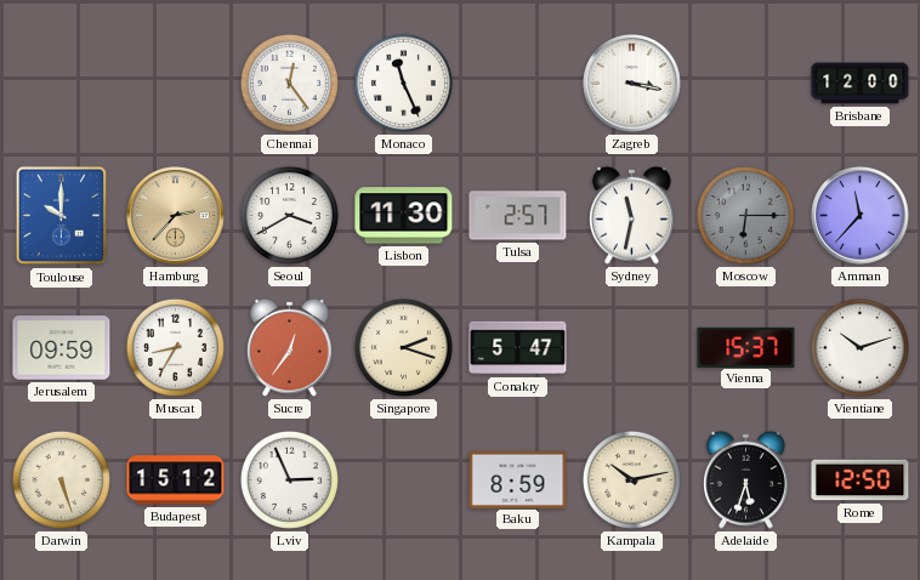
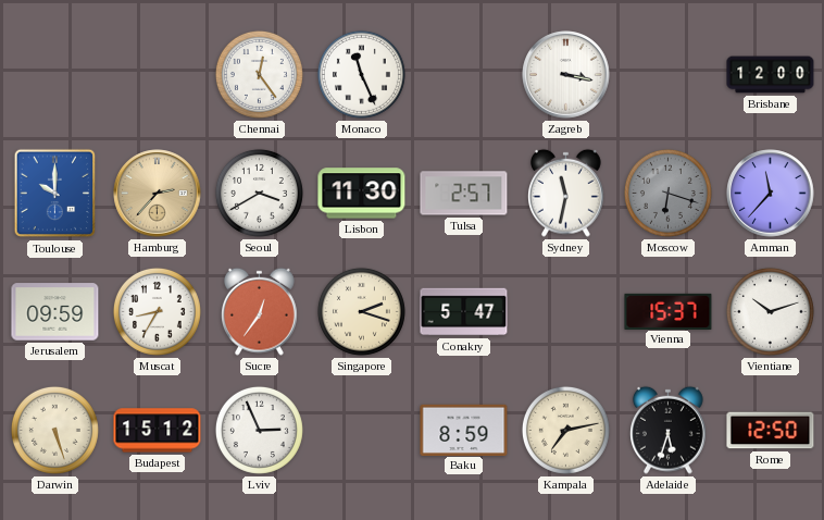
Moscow: 6:15 -> 6:18
Kampala: 10:13 -> 7:13
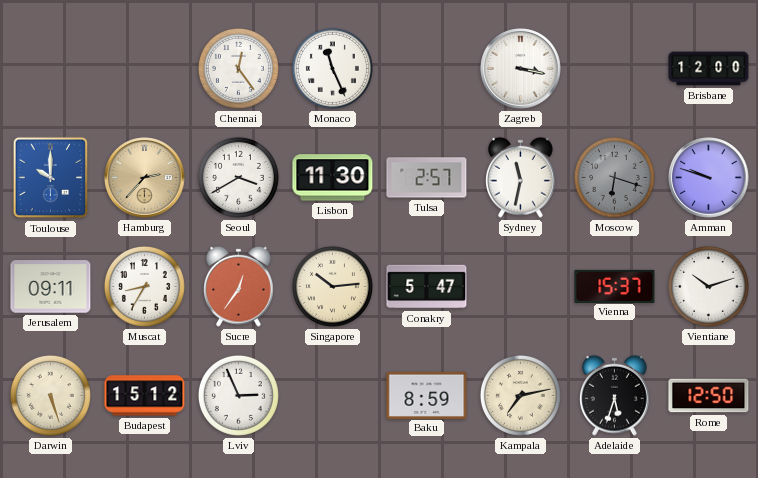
Amman: 11:37 -> 9:48
Jerusalem: 09:59 -> 09:11
Singapore: 2:18 -> 10:14
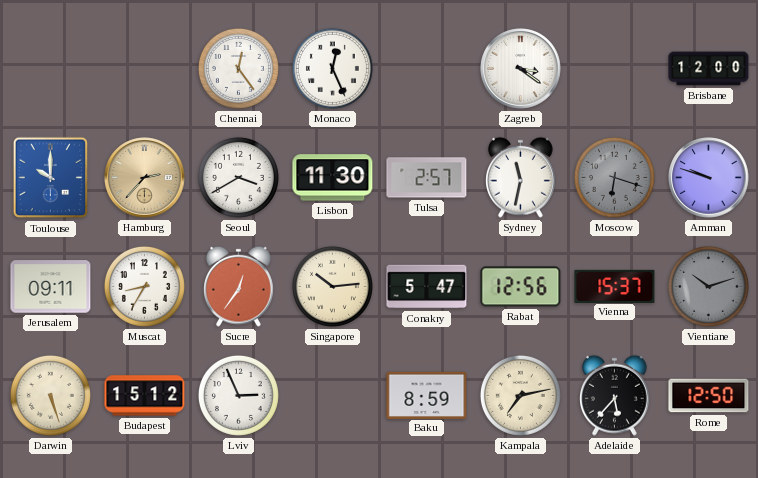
Monaco: 11:26 -> 12:26
Zagreb: 3:17 -> 3:21
Rabat: none -> 12:56
Vientiane dial: white -> grey
Adelaide: 5:33 -> 5:37
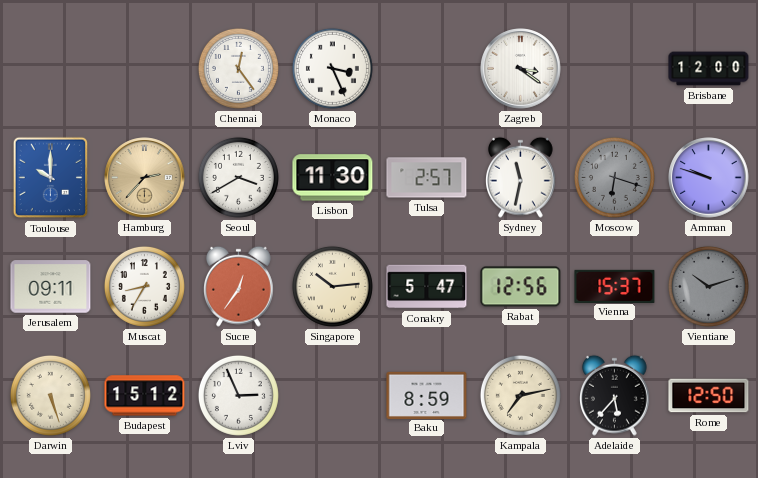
Monaco: 12:26 -> 3:26
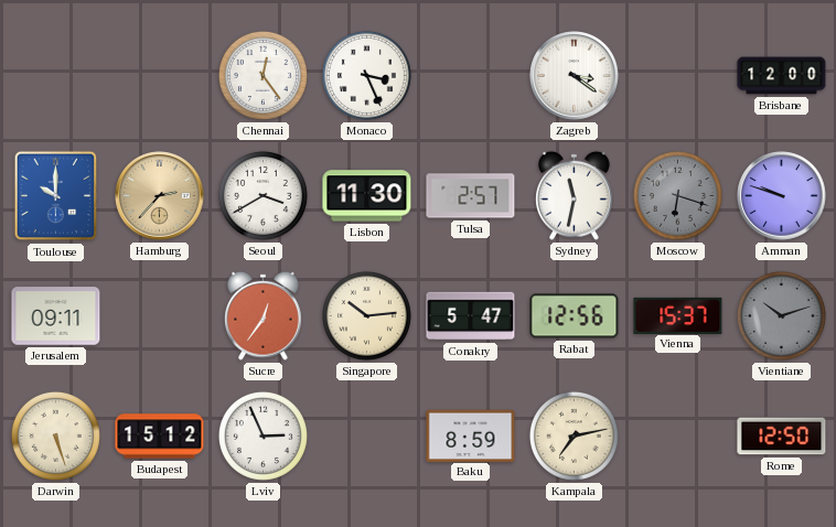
Muscat: 8:35 -> none
Adelaide: 5:37 -> none
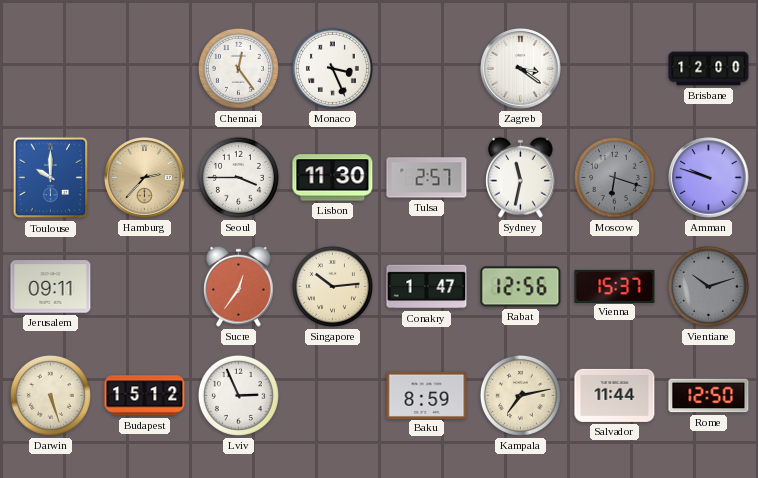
Seoul: 3:40 -> 3:45
Conakry: 5:47 -> 1:47
Salvador: none -> 11:44
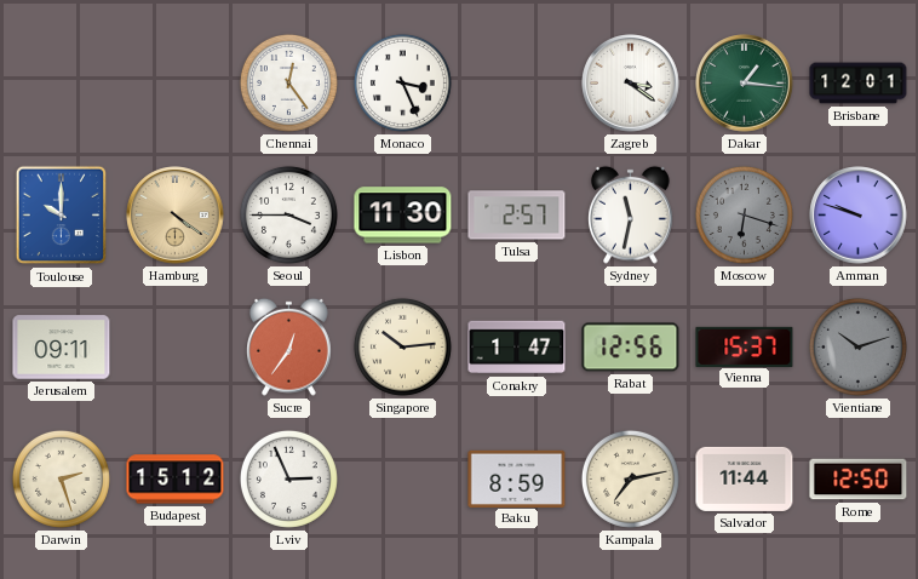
Dakar: none -> 1:16
Brisbane: 12:00 -> 12:01
Hamburg: 2:37 -> 4:21
Darwin: 5:27 -> 2:27
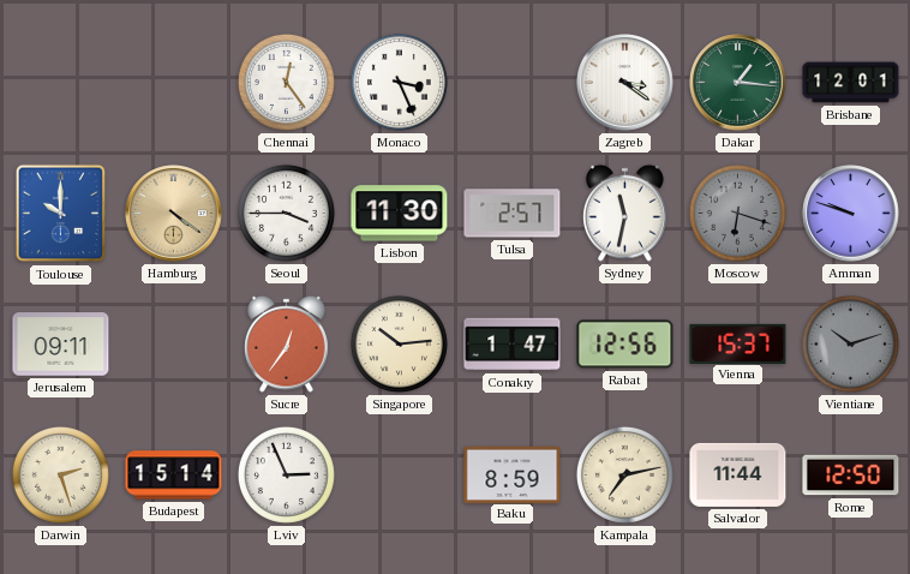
Budapest: 15:12 -> 15:14
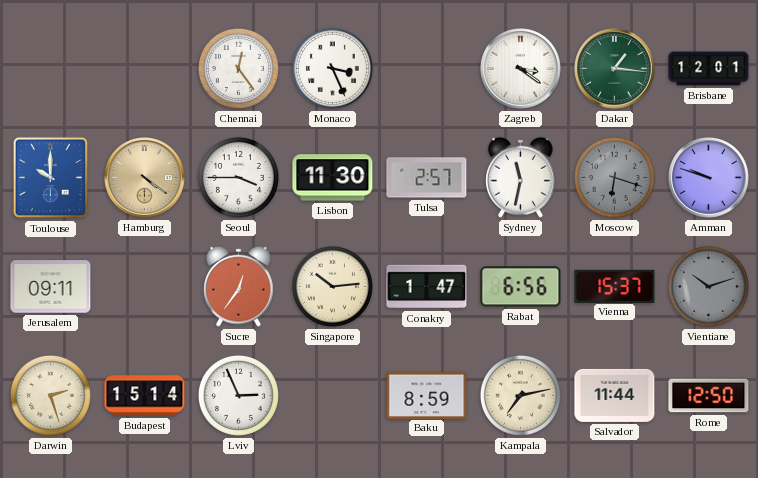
Rabat: 12:56 -> 6:56
